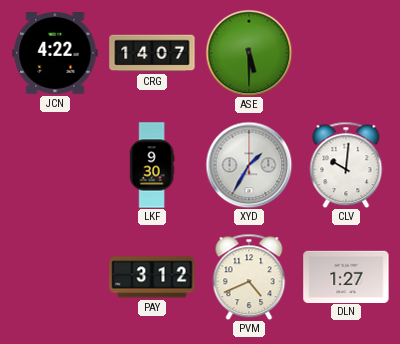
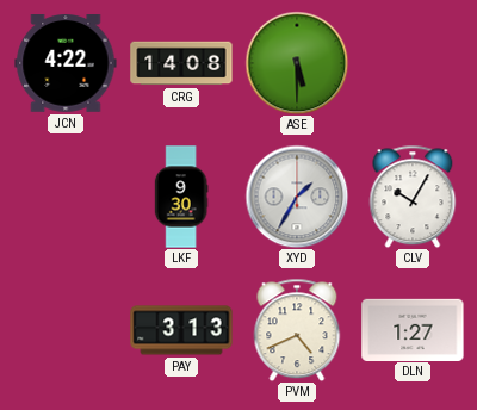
CRG: 14:07 -> 14:08
CLV: 10:01 -> 10:05
PAY: 3:12 -> 3:13
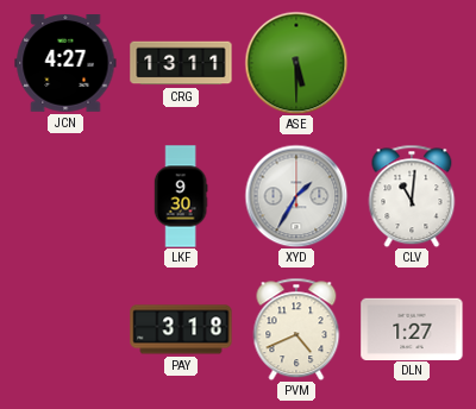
JCN: 4:22 -> 4:27
CRG: 14:08 -> 13:11
CLV: 10:05 -> 11:01
PAY: 3:13 -> 3:18
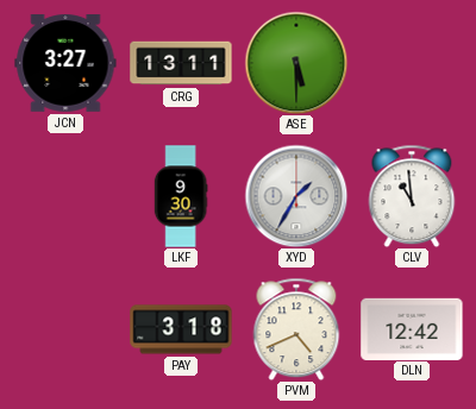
JCN: 4:27 -> 3:27
CLV: 11:01 -> 10:59
DLN: 1:27 -> 12:42
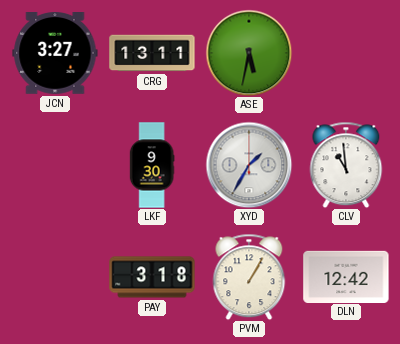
ASE: 5:30 -> 5:32
PVM: 4:41 -> 1:05
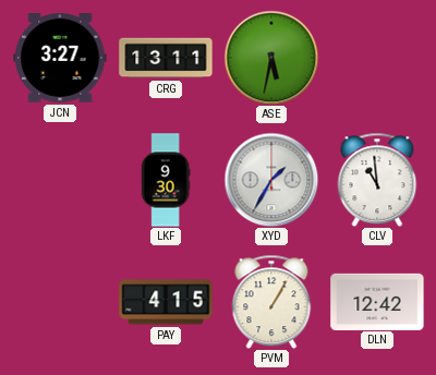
PAY: 3:18 -> 4:15
